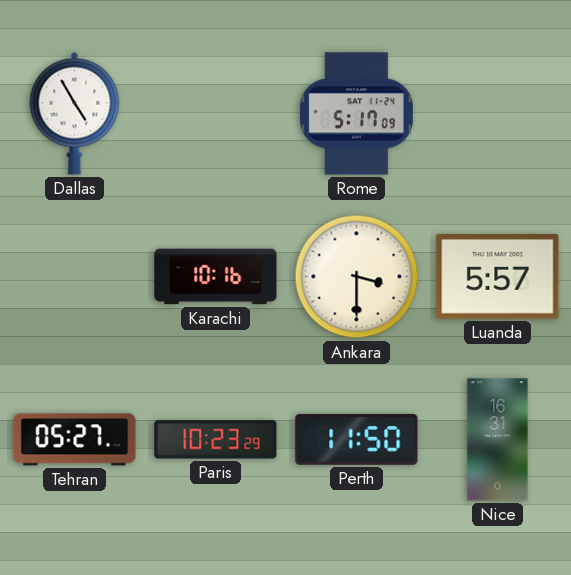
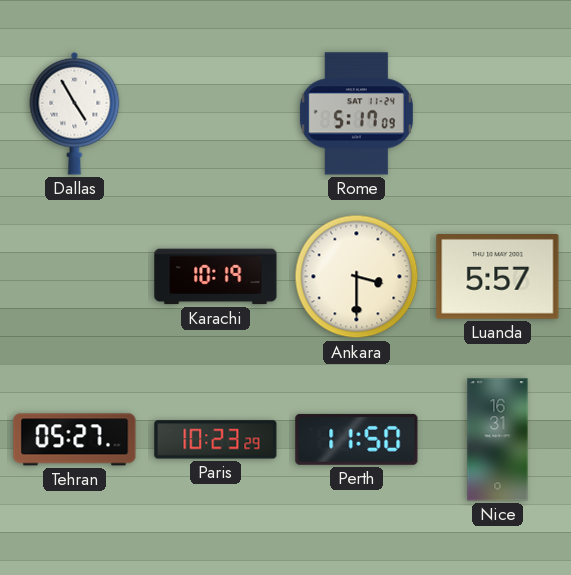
Karachi: 10:16 -> 10:19
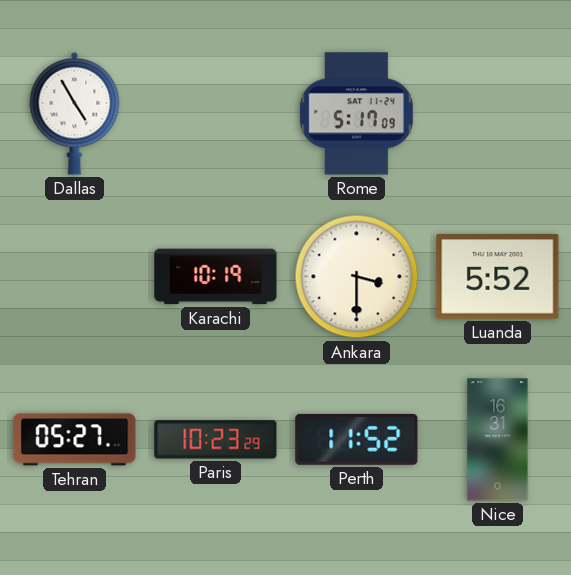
Luanda: 5:57 -> 5:52
Perth: 11:50 -> 11:52
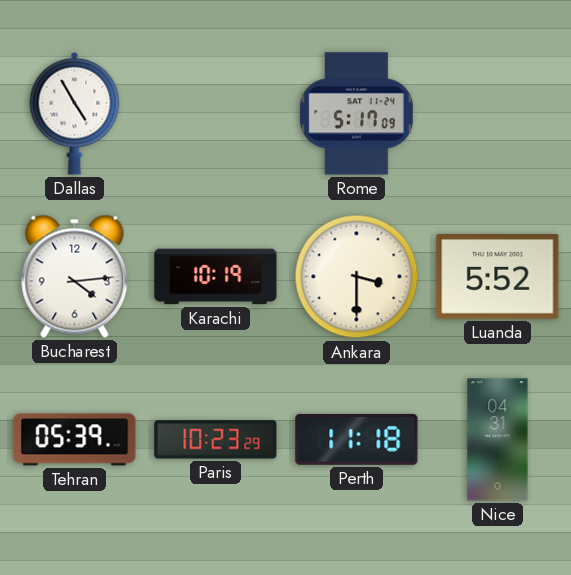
Bucharest: none -> 4:14
Tehran: 05:27 -> 05:39
Perth: 11:52 -> 11:18
Nice: 16:31 -> 04:31
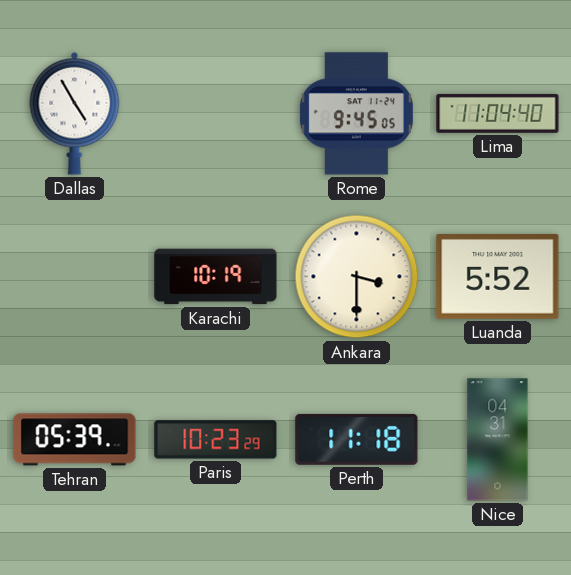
Rome: 5:17 -> 9:45
Lima: none -> 11:04
Bucharest: 4:14 -> none
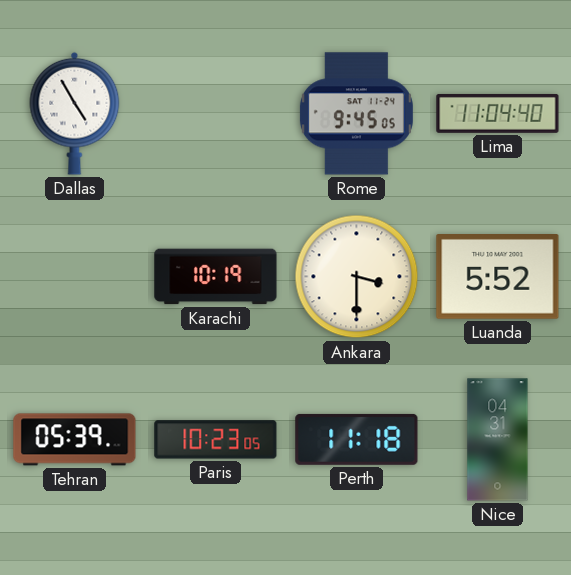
Paris: 10:23:29 -> 10:23:05
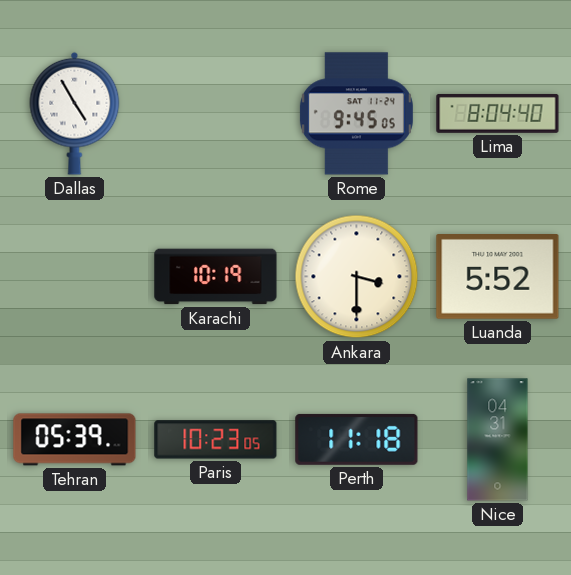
Lima: 11:04 -> 8:04
